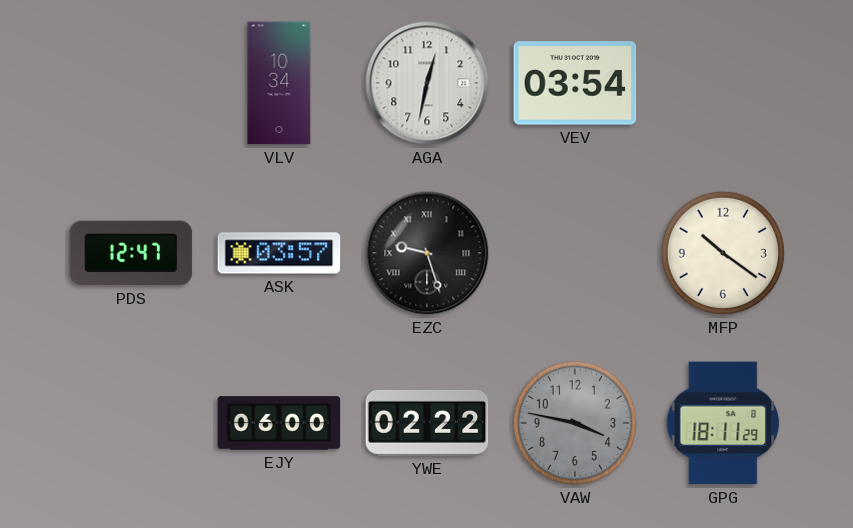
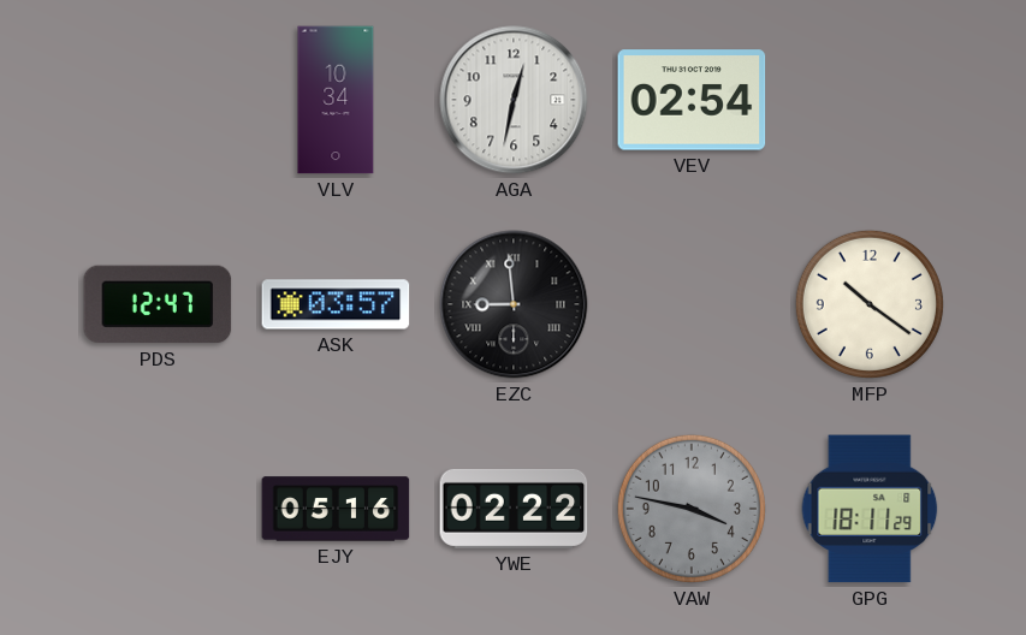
VEV: 03:54 -> 02:54
EZC: 9:27 -> 8:59
EJY: 06:00 -> 05:16
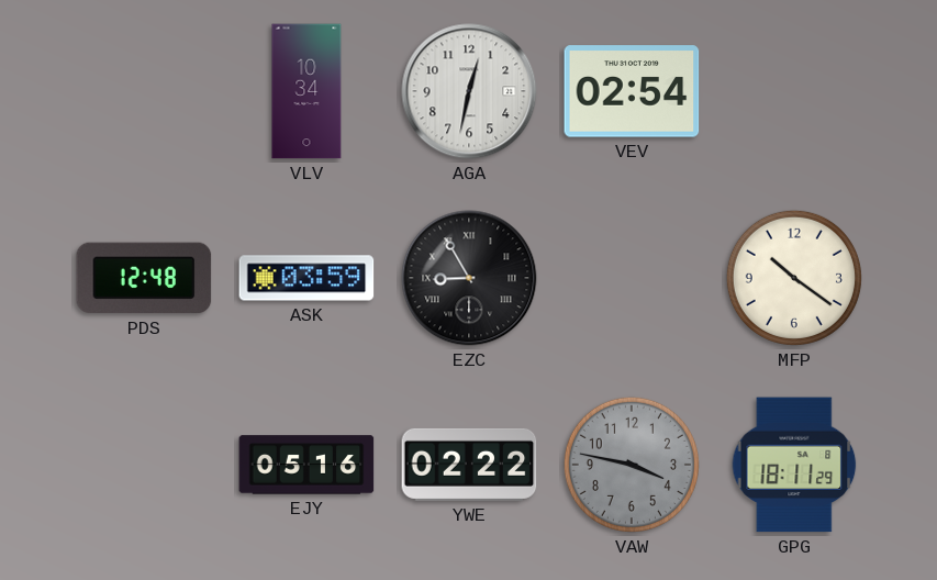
PDS: 12:47 -> 12:48
ASK: 03:57 -> 03:59
EZC: 8:59 -> 8:55
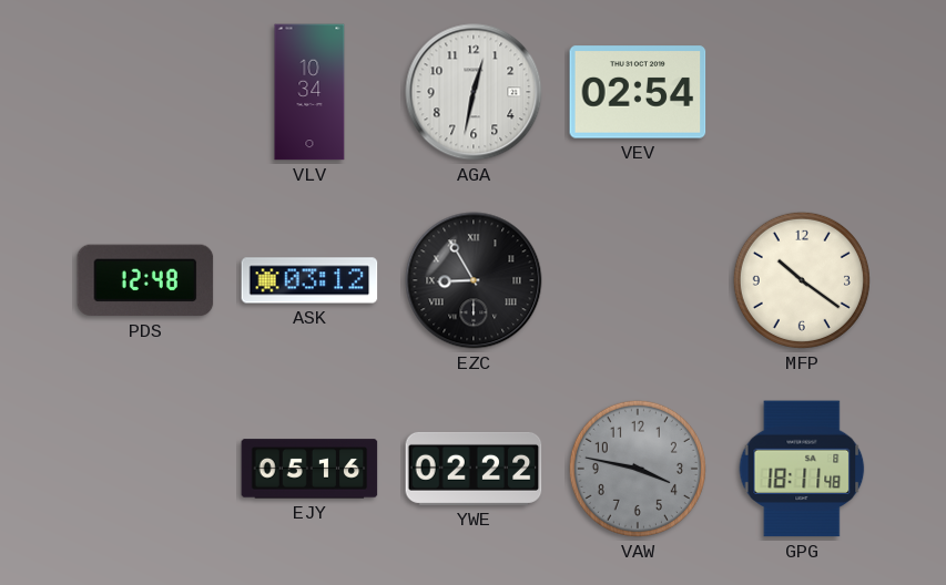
ASK: 03:59 -> 03:12
GPG: 18:11:29 -> 18:11:48
